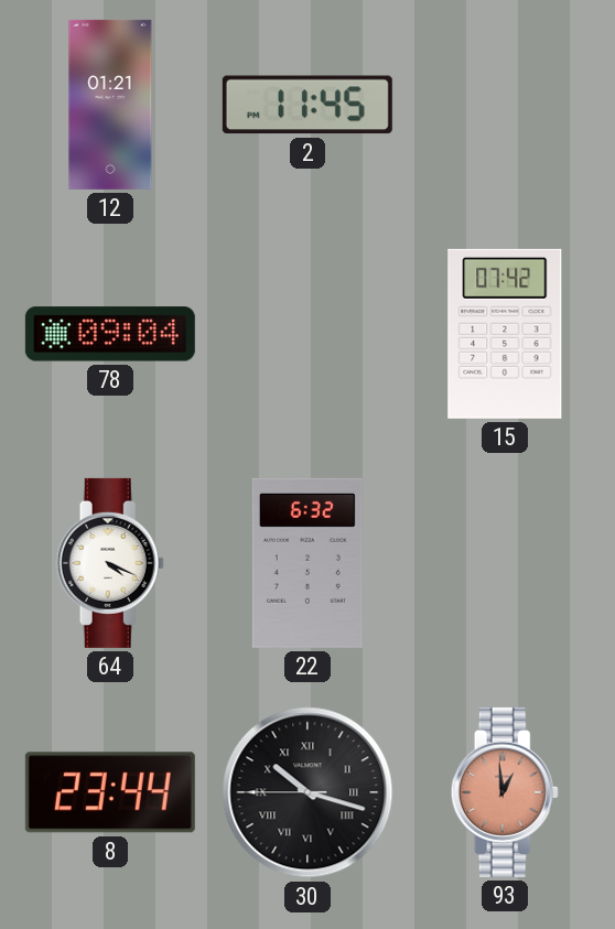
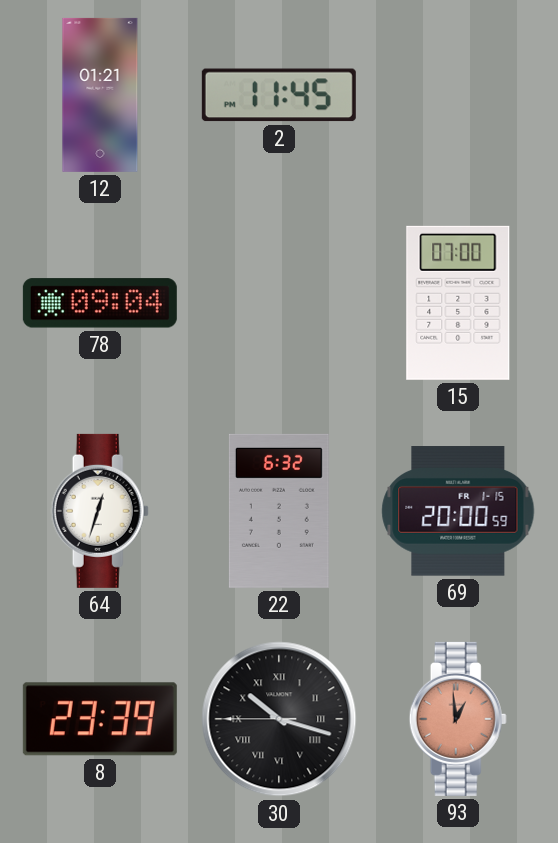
15: 07:42 -> 07:00
64: 4:19 -> 12:33
69: none -> 20:00
8: 23:44 -> 23:39
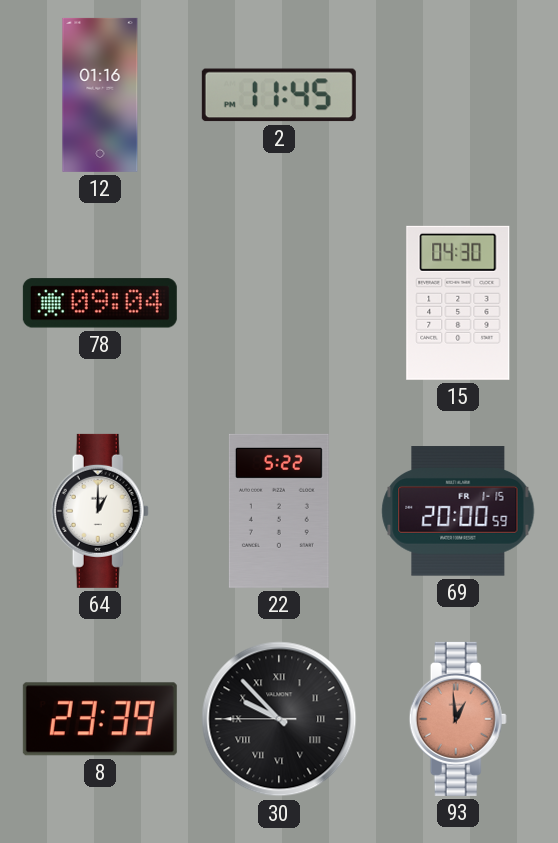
12: 01:21 -> 01:16
15: 07:00 -> 04:30
64: 12:33 -> 1:00
22: 6:32 -> 5:22
30: 10:17 -> 9:52
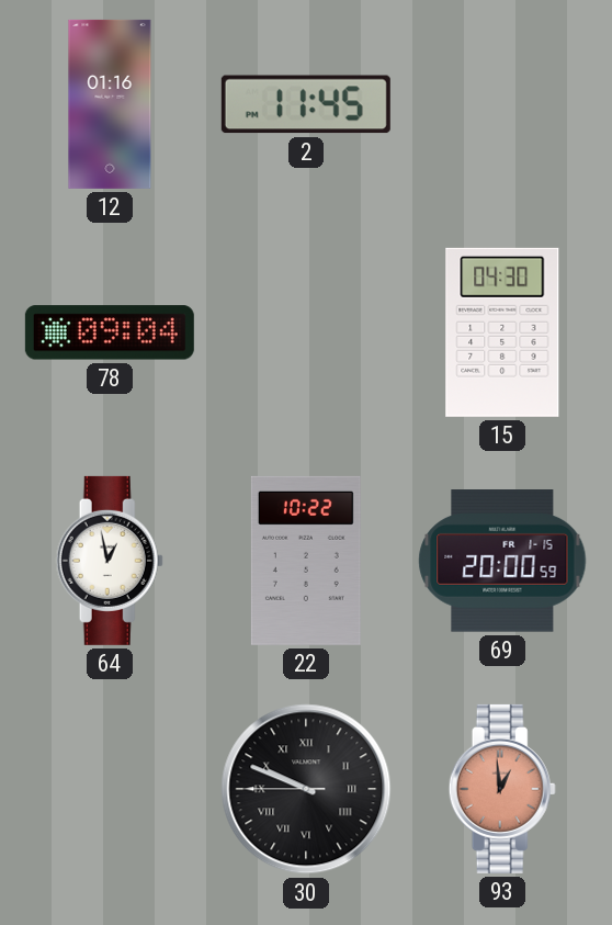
64: 1:00 -> 12:58
22: 5:22 -> 10:22
8: 23:39 -> none
30: 9:52 -> 9:48
